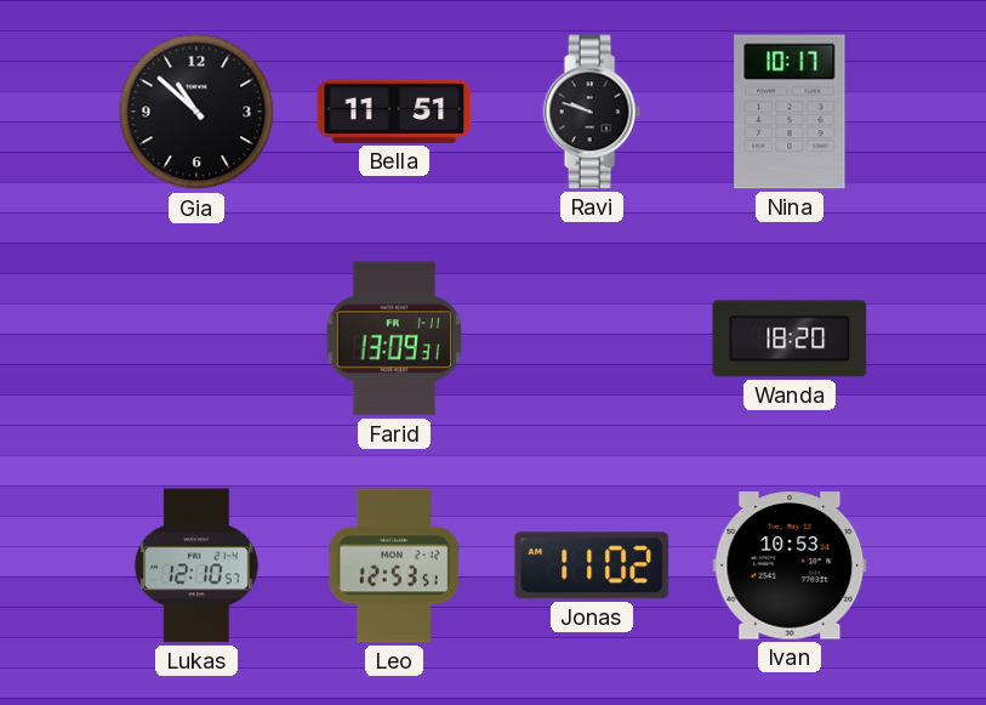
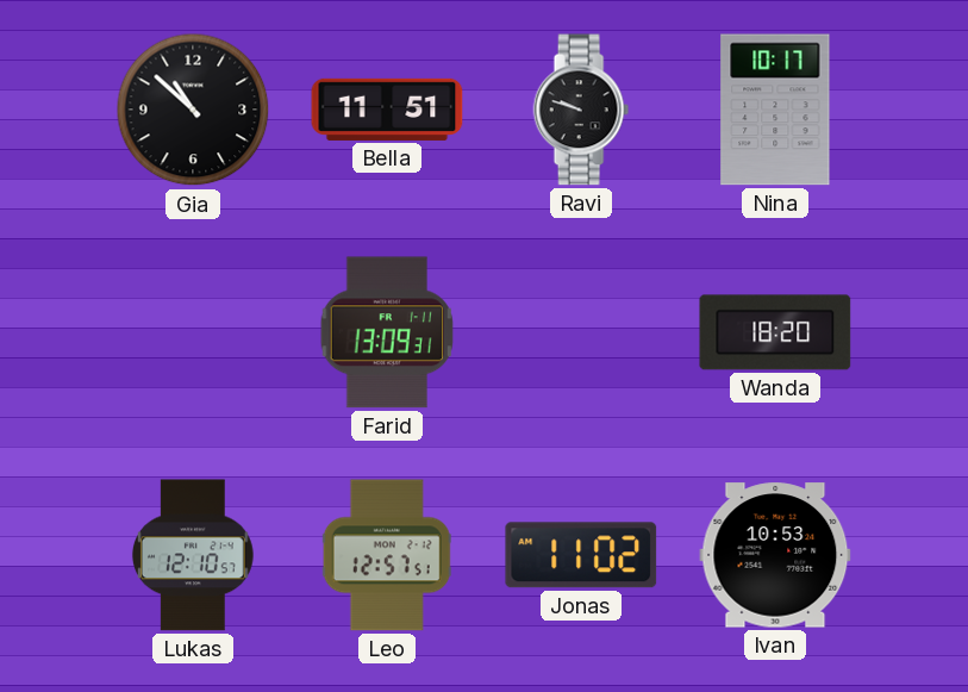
Leo: 12:53 -> 12:57
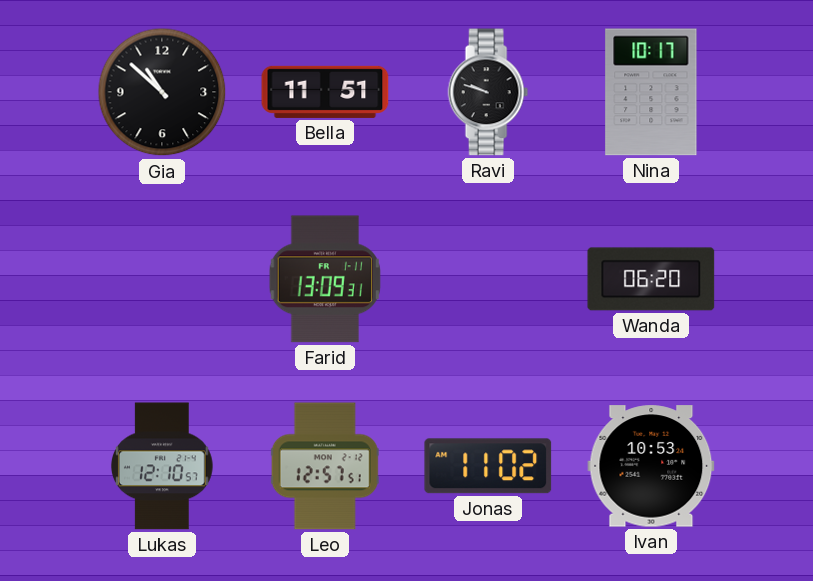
Wanda: 18:20 -> 06:20
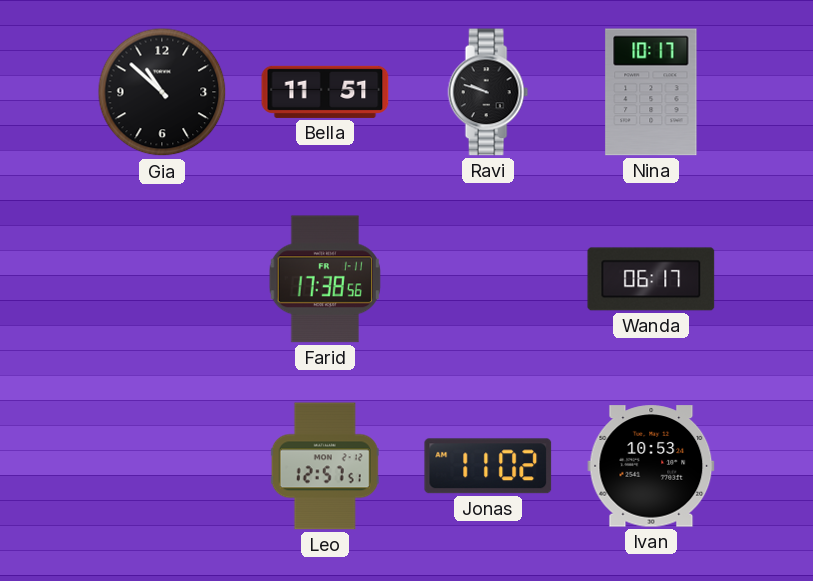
Farid: 13:09 -> 17:38
Wanda: 06:20 -> 06:17
Lukas: 12:10 -> none
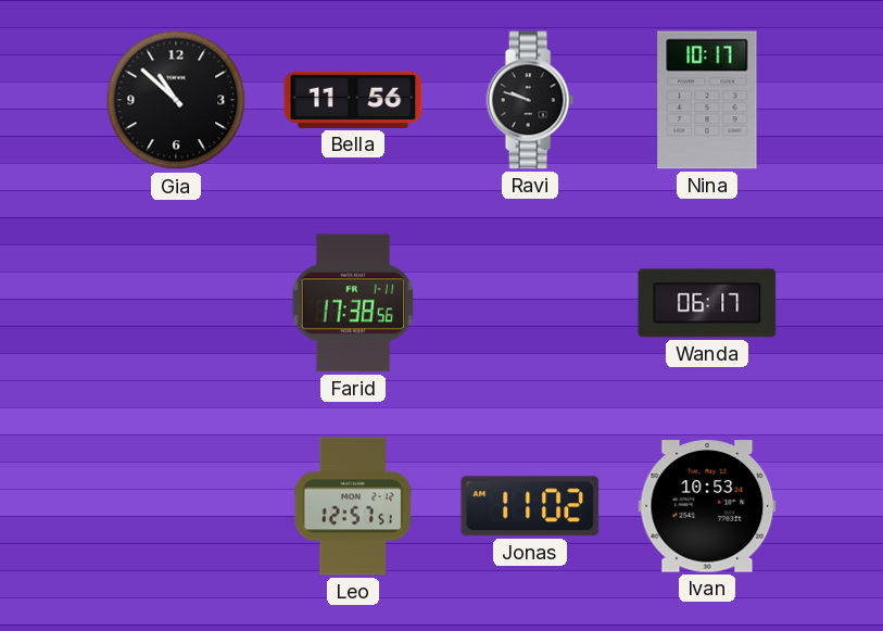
Bella: 11:51 -> 11:56
